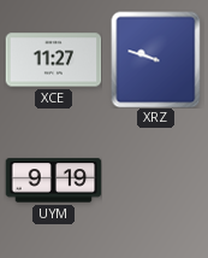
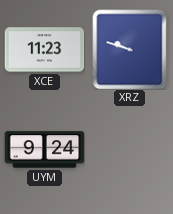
XCE: 11:27 -> 11:23
UYM: 9:19 -> 9:24
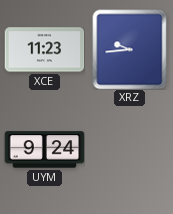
XRZ: 9:48 -> 9:44
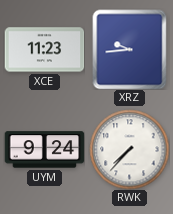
RWK: none -> 7:37
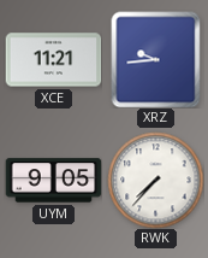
XCE: 11:23 -> 11:21
UYM: 9:24 -> 9:05
